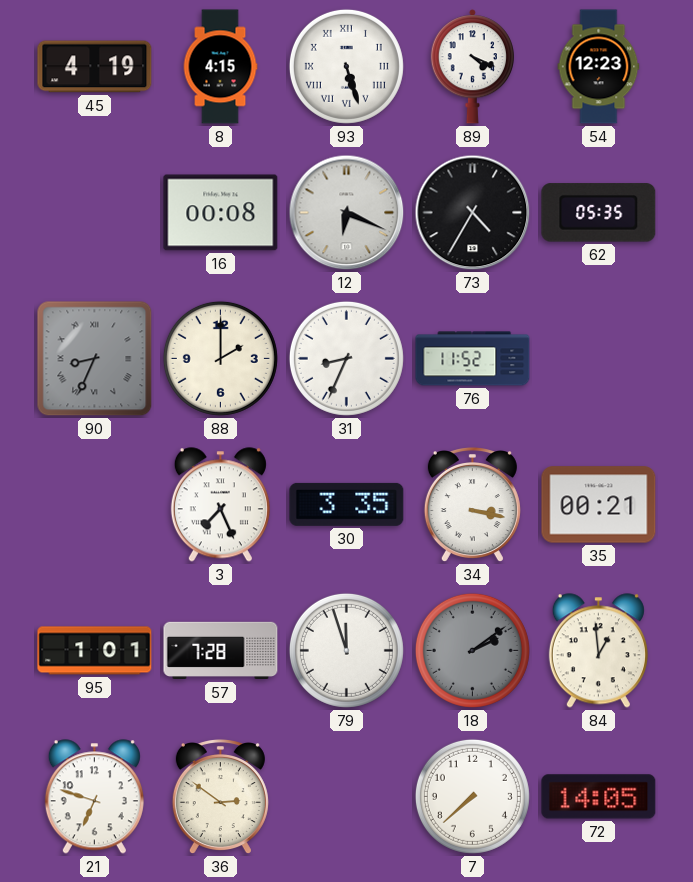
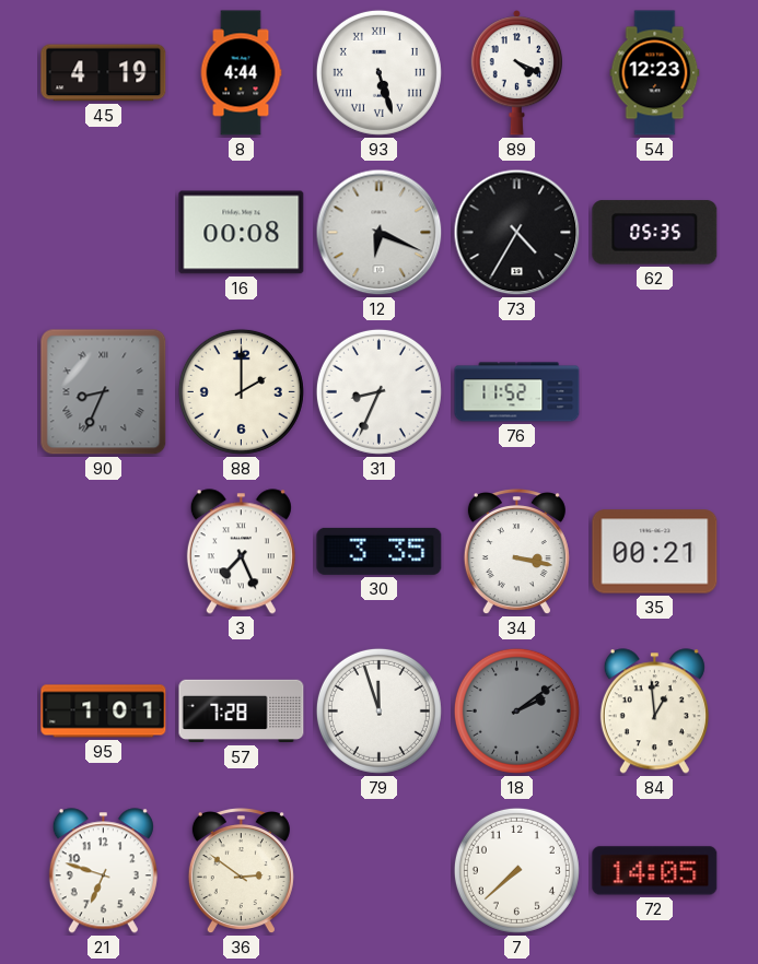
8: 4:15 -> 4:44
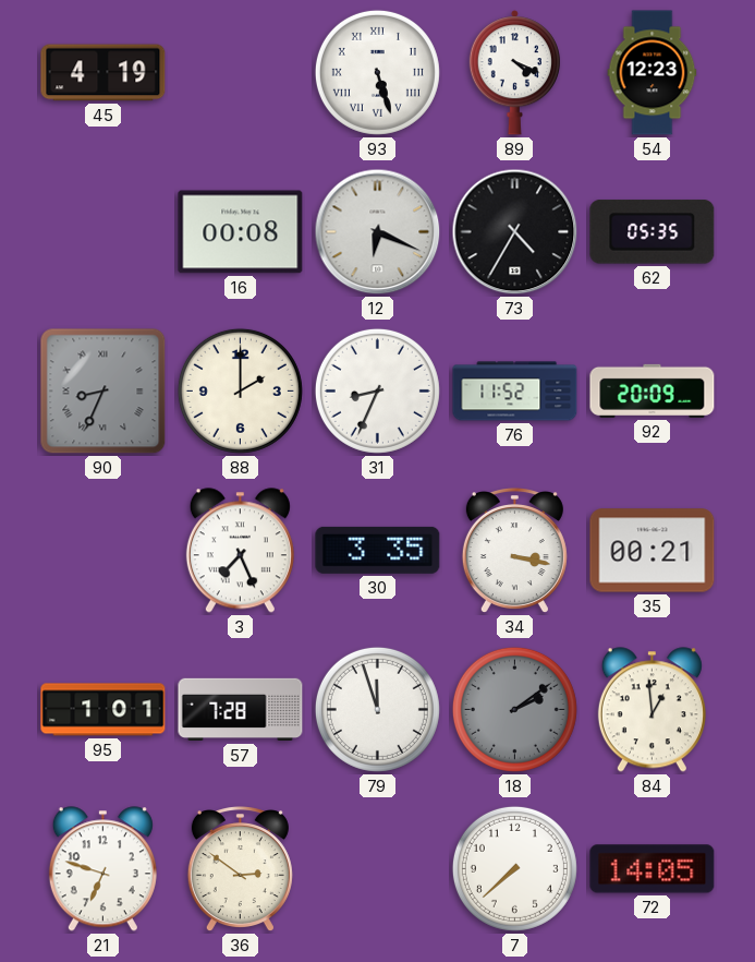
8: 4:44 -> none
92: none -> 20:09
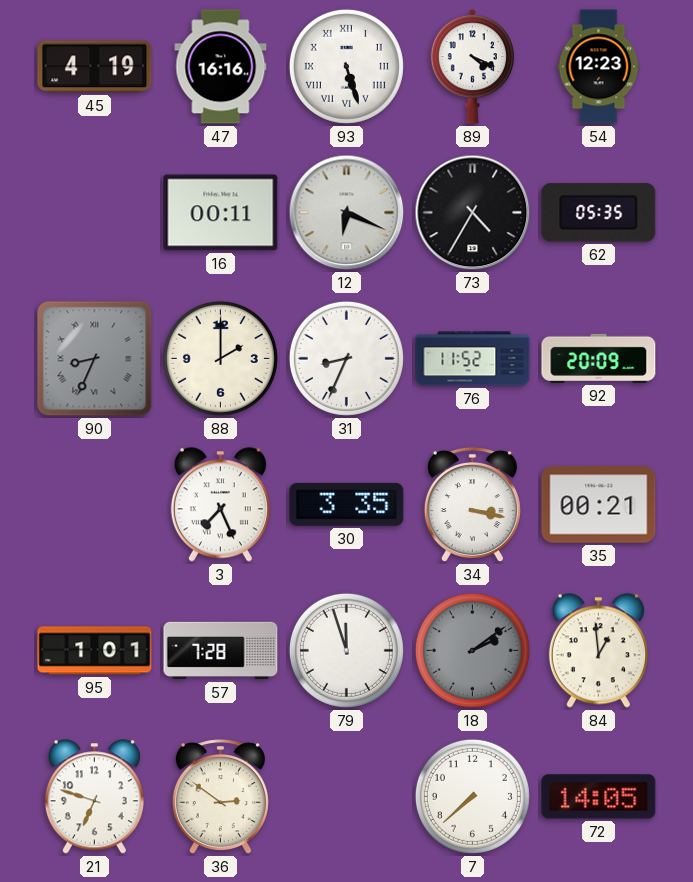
47: none -> 16:16
16: 00:08 -> 00:11
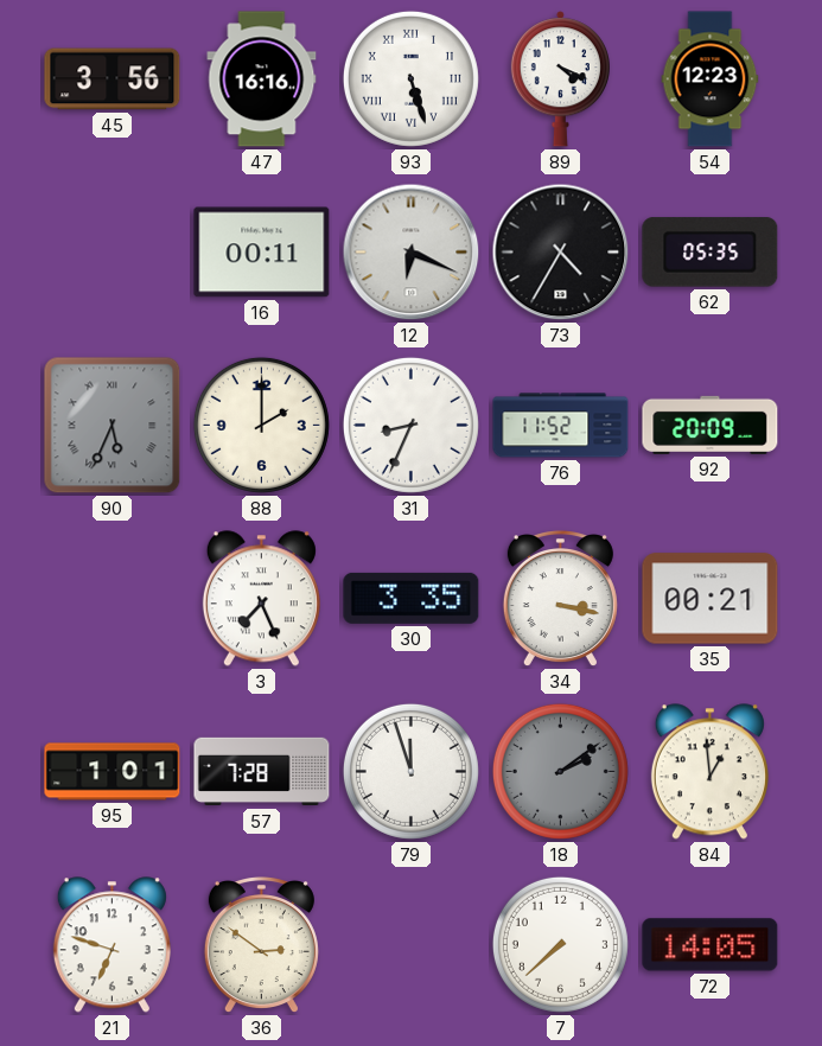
45: 4:19 -> 3:56
90: 8:34 -> 5:34
